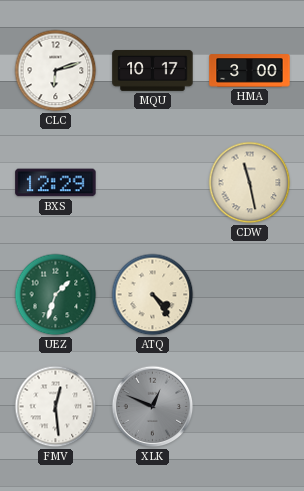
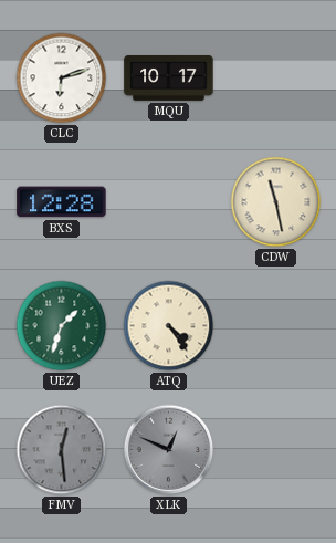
HMA: 3:00 -> none
BXS: 12:29 -> 12:28
FMV dial: white -> grey
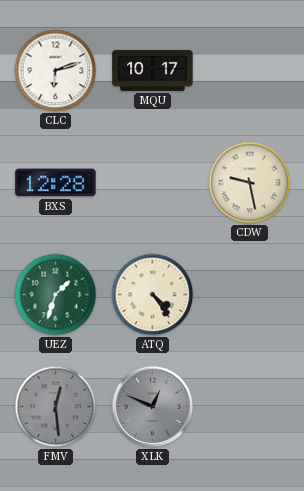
CDW: 11:28 -> 9:28
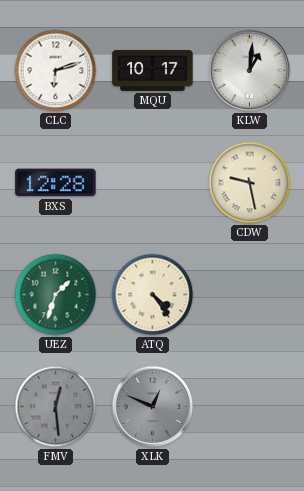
KLW: none -> 1:01
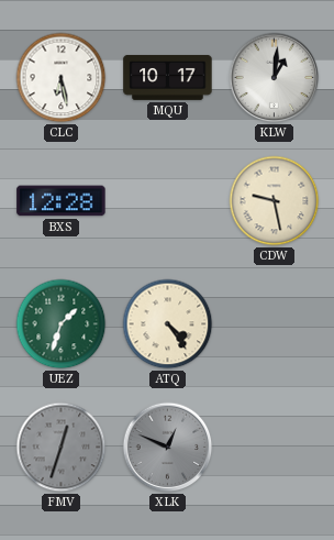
CLC: 6:12 -> 6:28
FMV: 12:29 -> 12:33
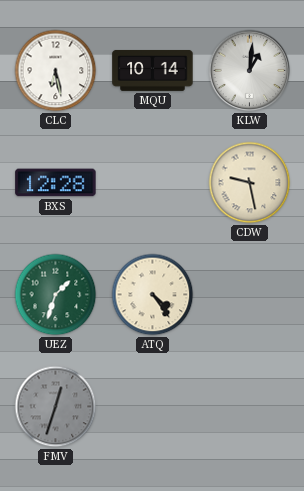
MQU: 10:17 -> 10:14
XLK: 12:49 -> none
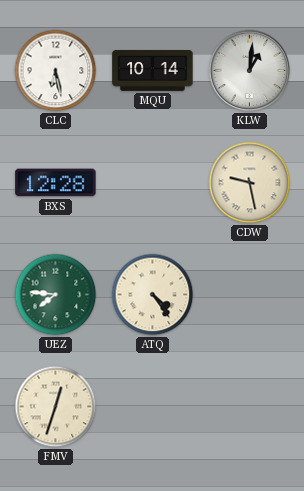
UEZ: 1:33 -> 7:46
FMV dial: grey -> cream
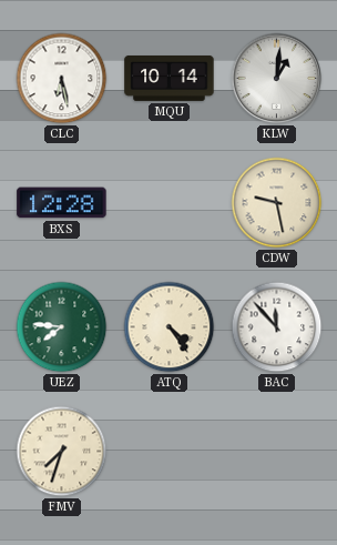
BAC: none -> 11:53
FMV: 12:33 -> 7:33
